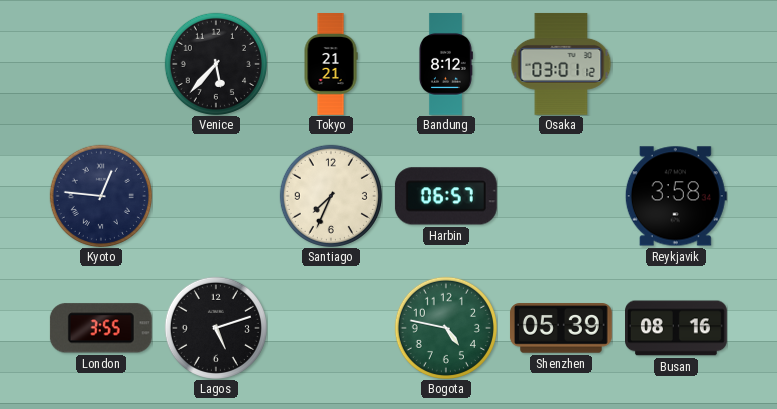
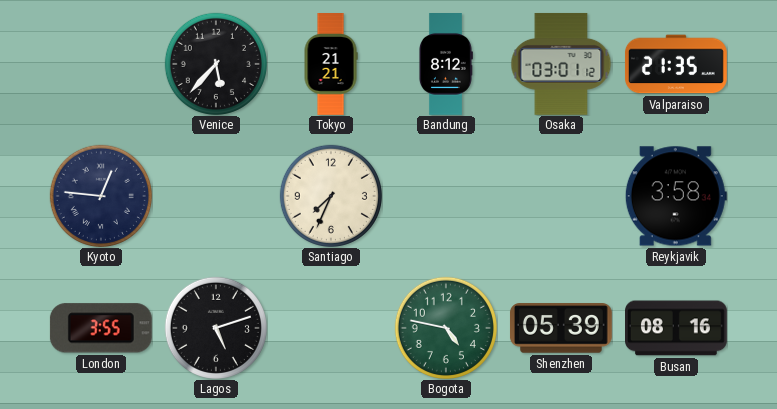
Valparaiso: none -> 21:35
Harbin: 06:57 -> none
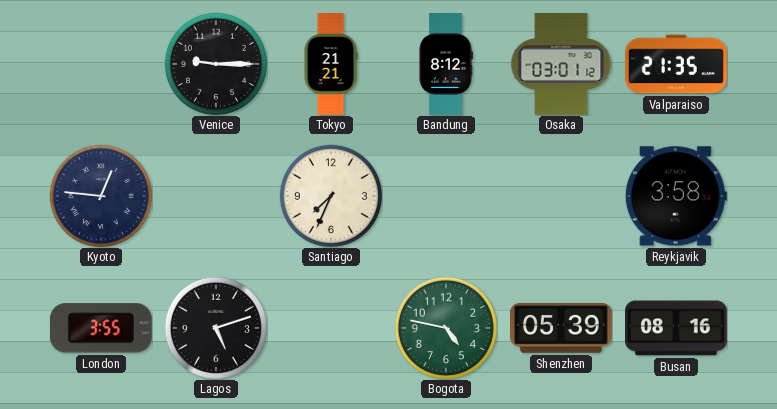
Venice: 5:37 -> 9:15
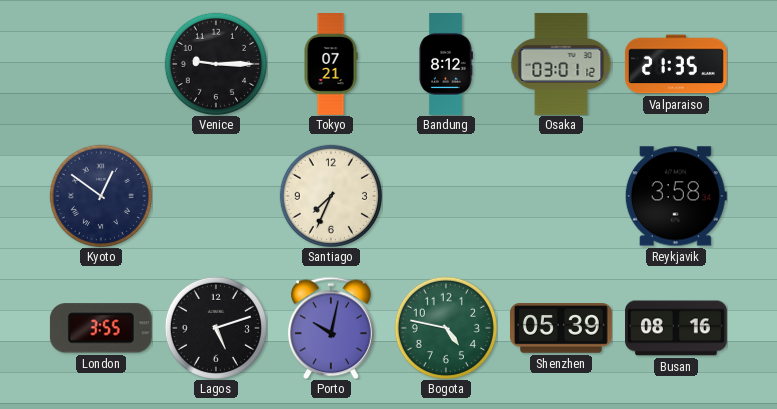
Tokyo: 21:21 -> 07:21
Kyoto: 12:46 -> 12:51
Porto: none -> 10:02
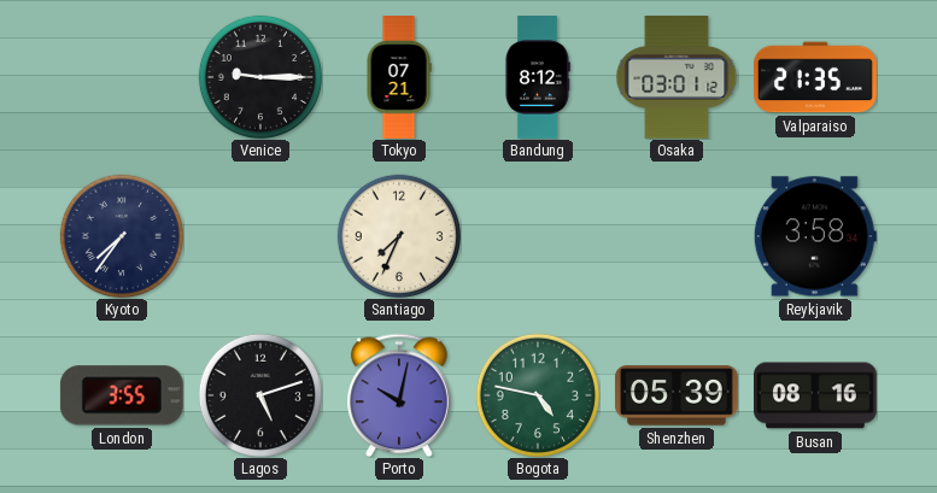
Kyoto: 12:51 -> 7:36
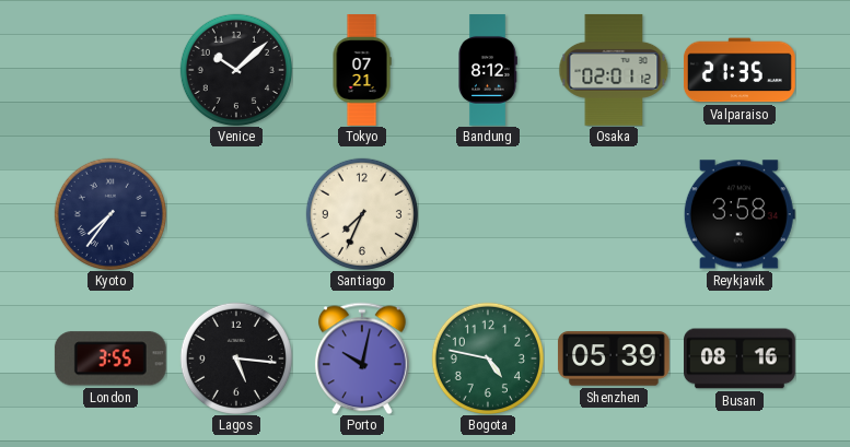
Venice: 9:15 -> 10:08
Osaka: 03:01 -> 02:01
Lagos: 5:12 -> 5:16
